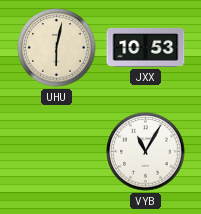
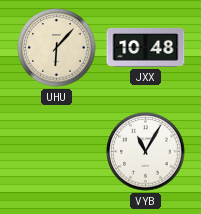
UHU: 6:02 -> 6:07
JXX: 10:53 -> 10:48
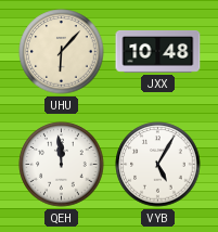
QEH: none -> 11:59
VYB: 11:05 -> 5:05
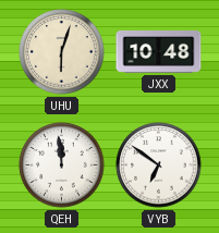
UHU: 6:07 -> 6:03
VYB: 5:05 -> 6:51
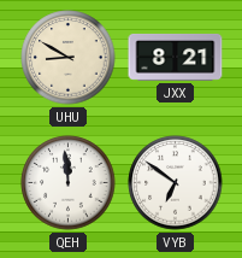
UHU: 6:03 -> 8:50
JXX: 10:48 -> 8:21
